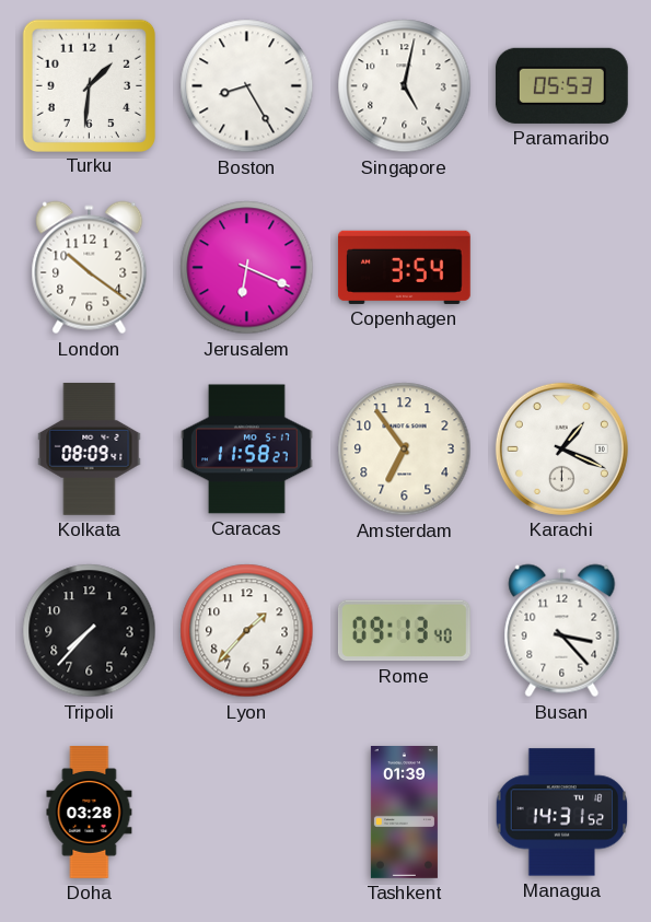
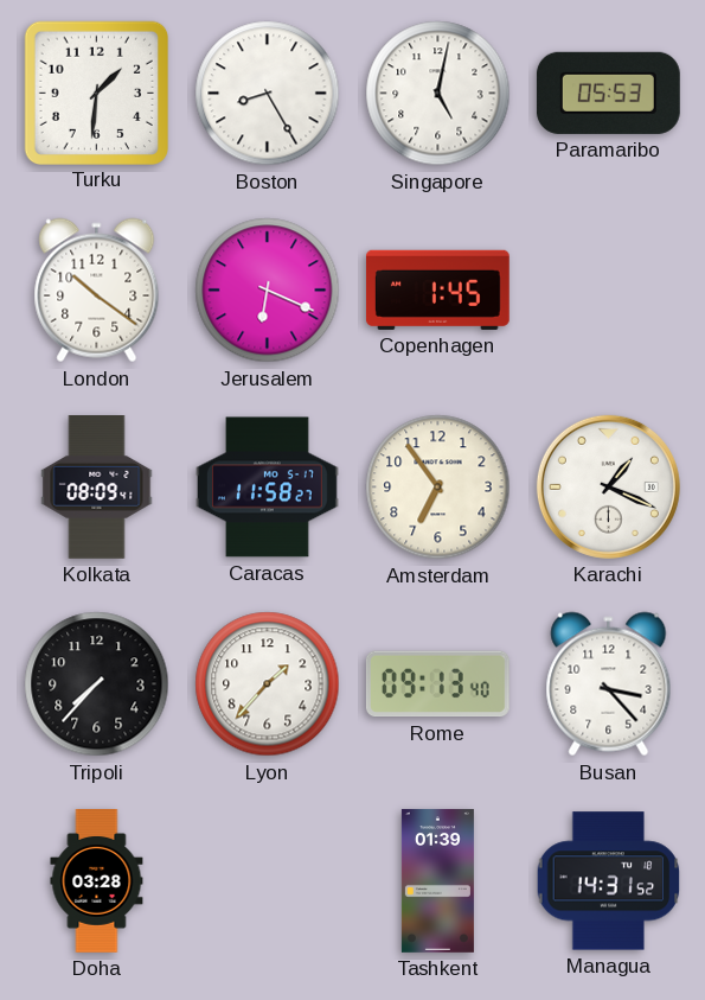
Copenhagen: 3:54 -> 1:45
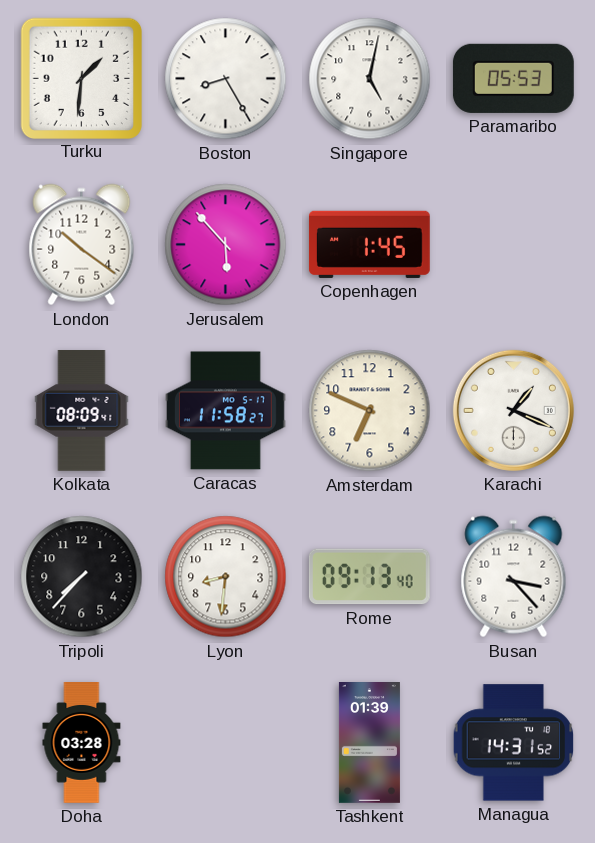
Jerusalem: 6:19 -> 5:53
Amsterdam: 6:54 -> 6:49
Lyon: 1:37 -> 8:31
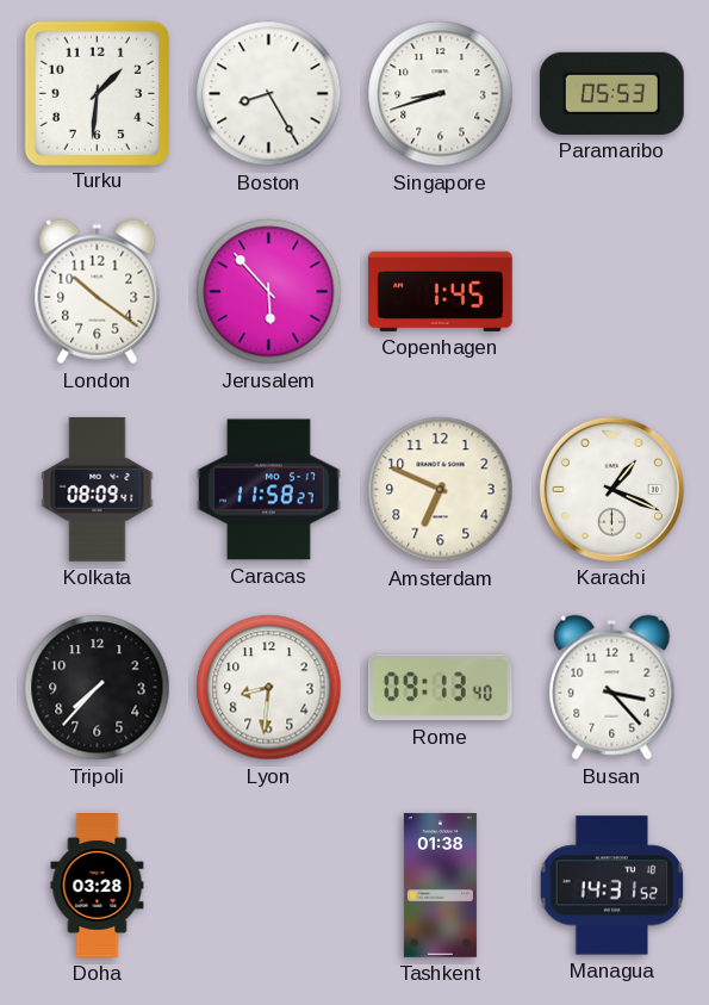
Singapore: 5:02 -> 8:42
Tashkent: 01:39 -> 01:38
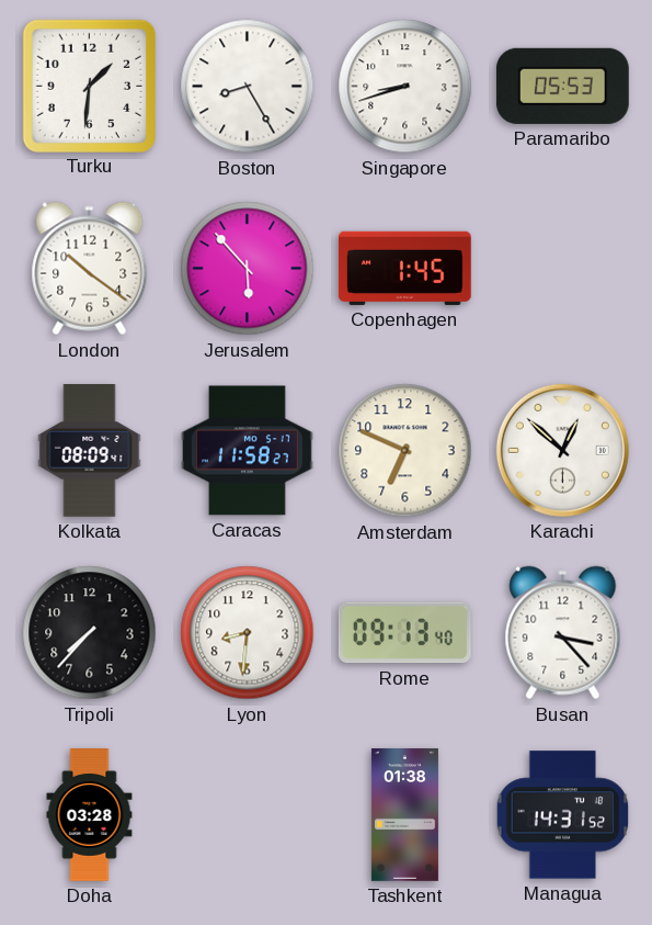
Karachi: 1:19 -> 12:52
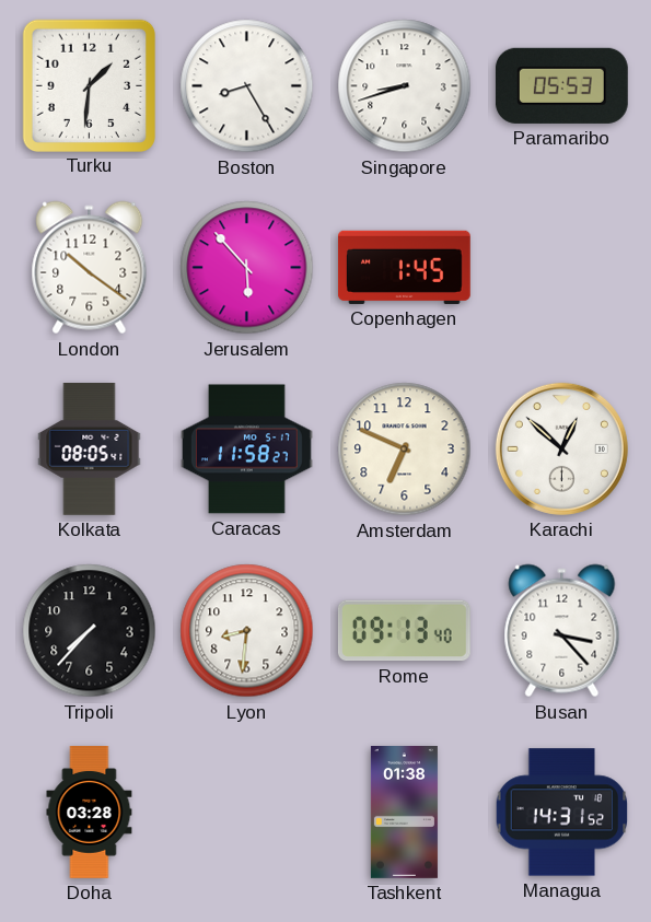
Kolkata: 08:09 -> 08:05
